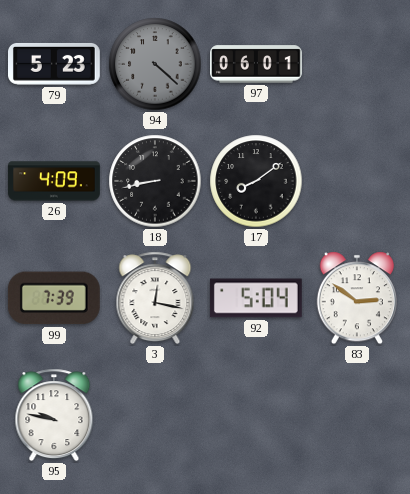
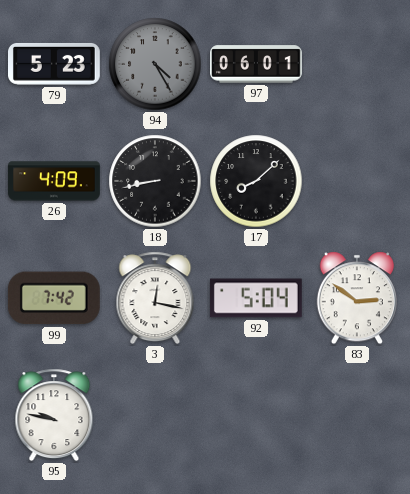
94: 4:22 -> 4:25
17: 8:09 -> 8:08
99: 7:39 -> 7:42
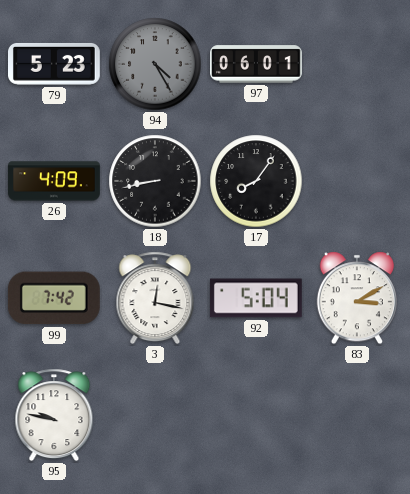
17: 8:08 -> 8:06
83: 2:51 -> 3:10
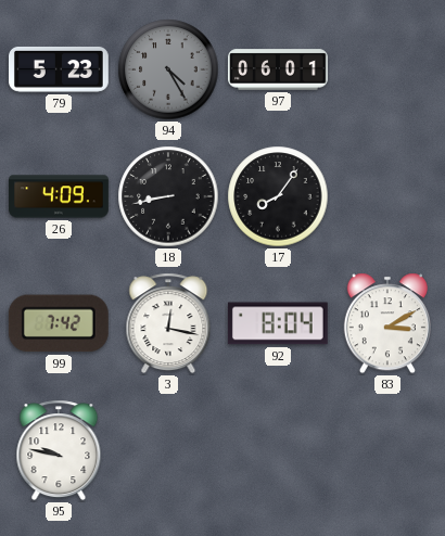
92: 5:04 -> 8:04
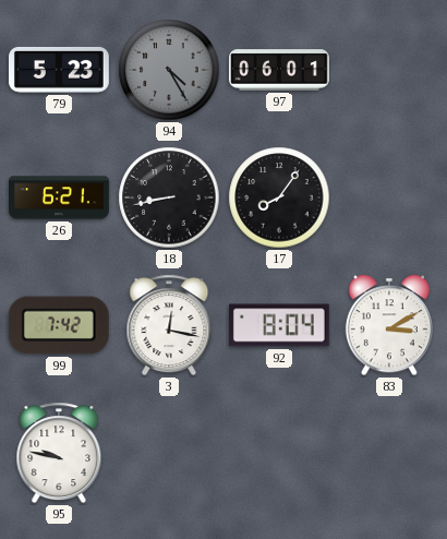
26: 4:09 -> 6:21
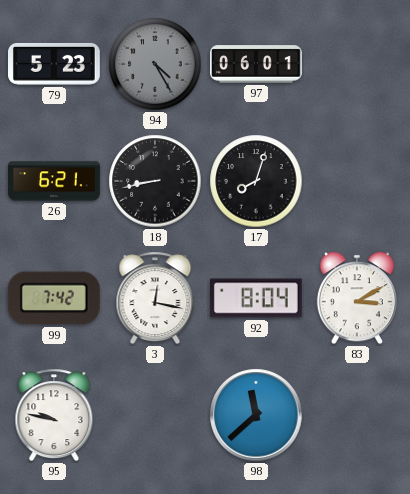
17: 8:06 -> 8:03
98: none -> 11:38
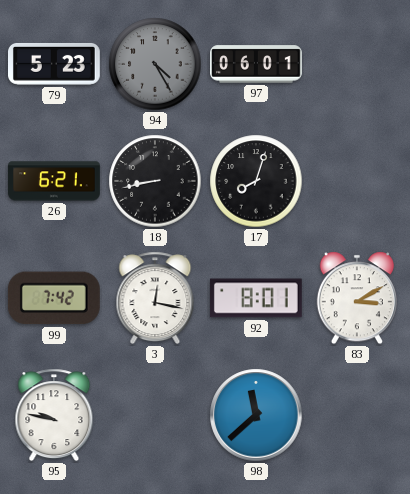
92: 8:04 -> 8:01
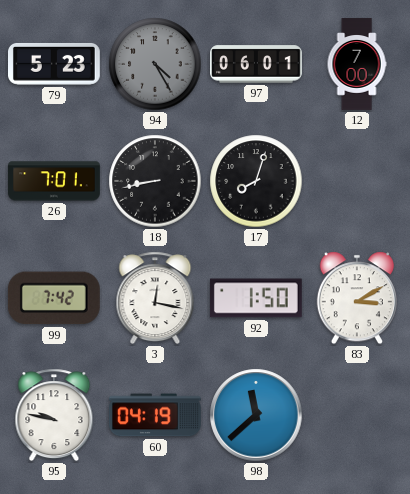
12: none -> 7:00
26: 6:21 -> 7:01
92: 8:01 -> 1:50
60: none -> 04:19
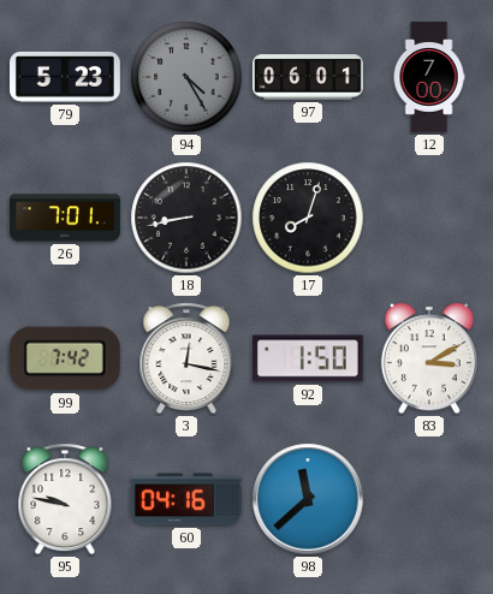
60: 04:19 -> 04:16
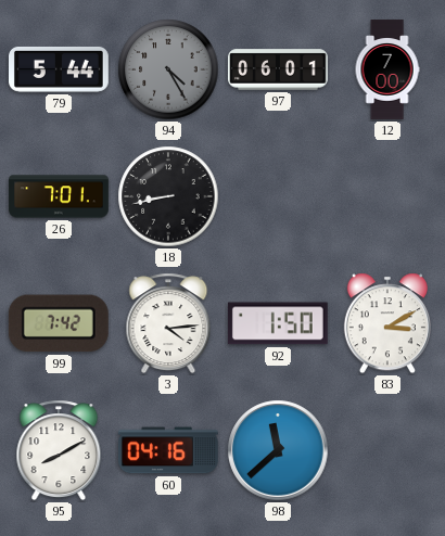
79: 5:23 -> 5:44
17: 8:03 -> none
3: 12:17 -> 4:14
95: 9:47 -> 8:10
